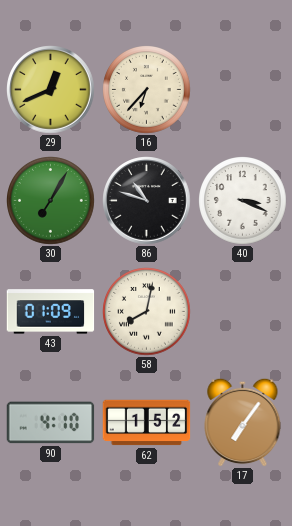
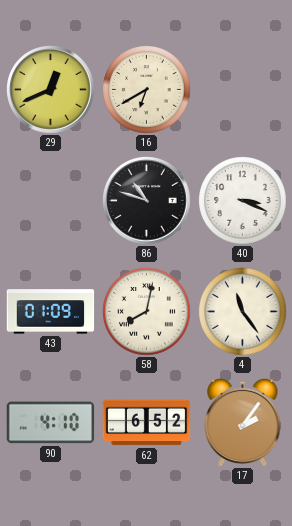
16: 6:37 -> 6:40
30: 7:05 -> none
4: none -> 11:24
62: 1:52 -> 6:52
17: 7:06 -> 2:06
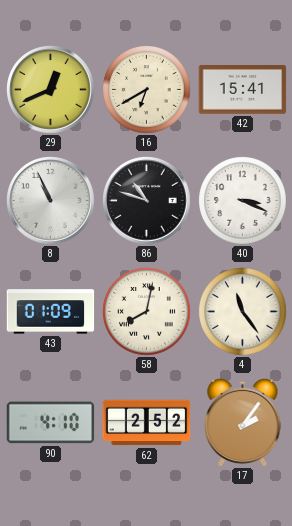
42: none -> 15:41
8: none -> 10:56
62: 6:52 -> 2:52
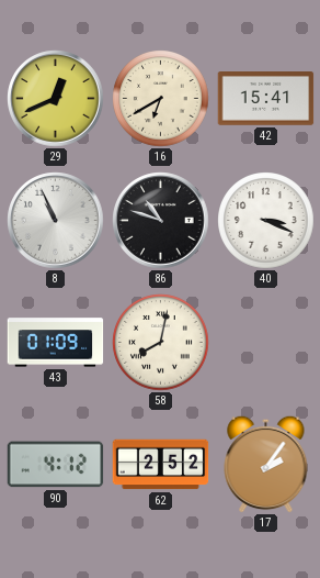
4: 11:24 -> none
90: 4:10 -> 4:12
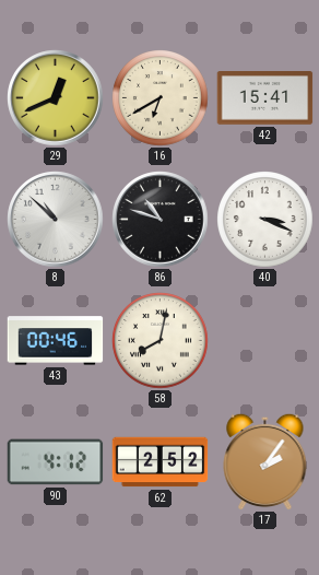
8: 10:56 -> 10:52
43: 01:09 -> 00:46
